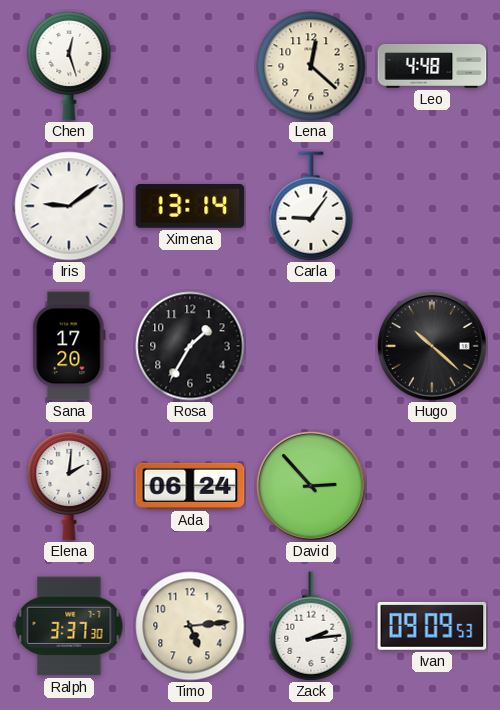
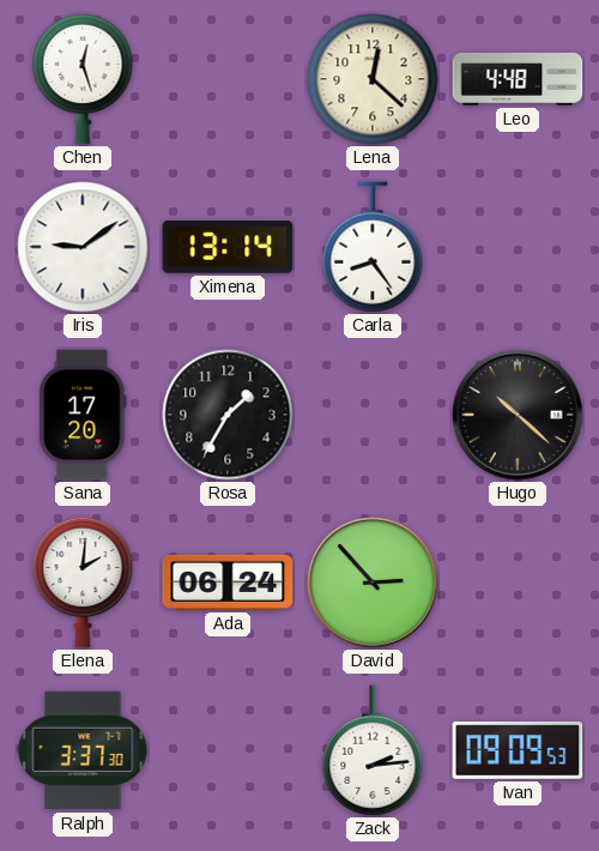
Carla: 9:06 -> 8:24
Timo: 5:14 -> none
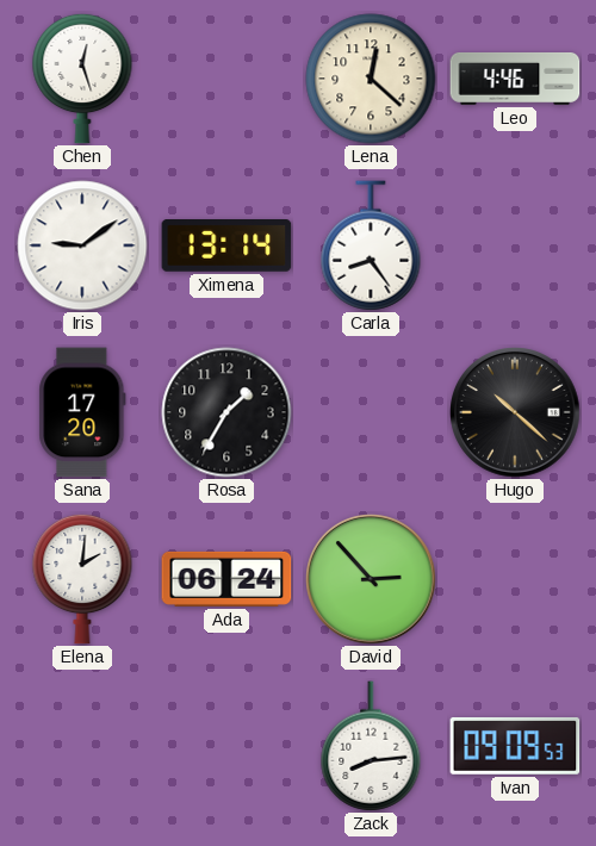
Leo: 4:48 -> 4:46
Ralph: 3:37 -> none
Zack: 2:14 -> 8:14
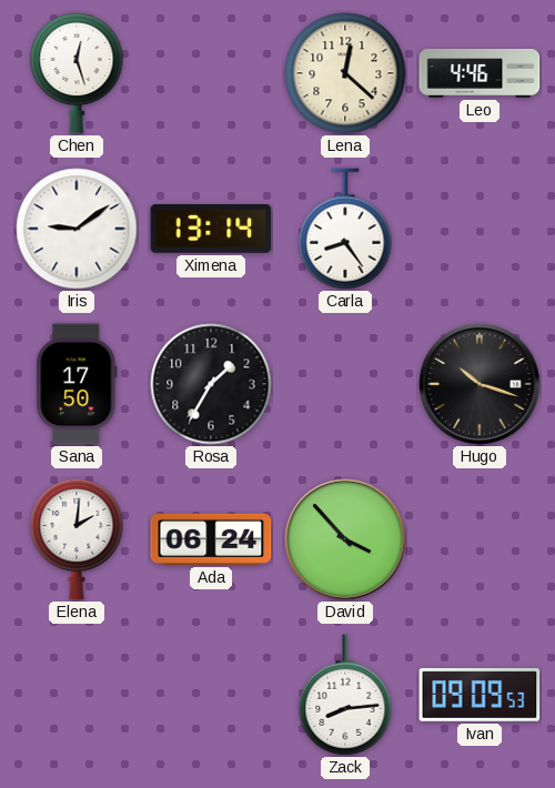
Sana: 17:20 -> 17:50
Hugo: 10:22 -> 10:18
David: 2:53 -> 3:53
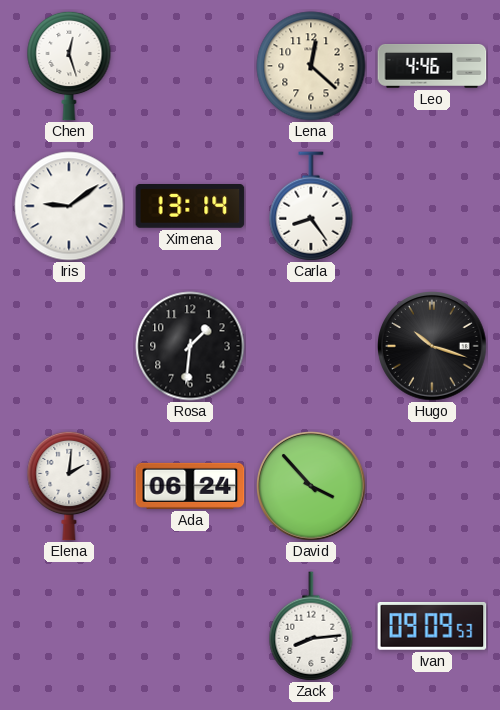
Sana: 17:50 -> none
Rosa: 1:35 -> 1:31
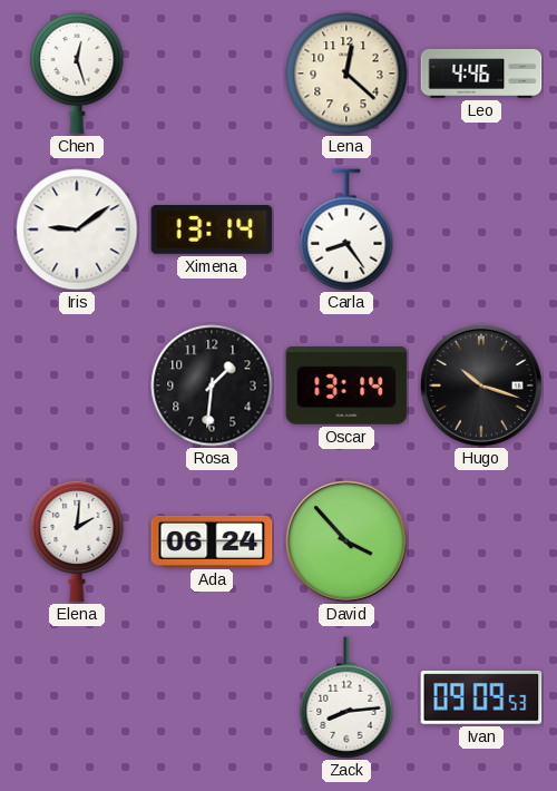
Oscar: none -> 13:14
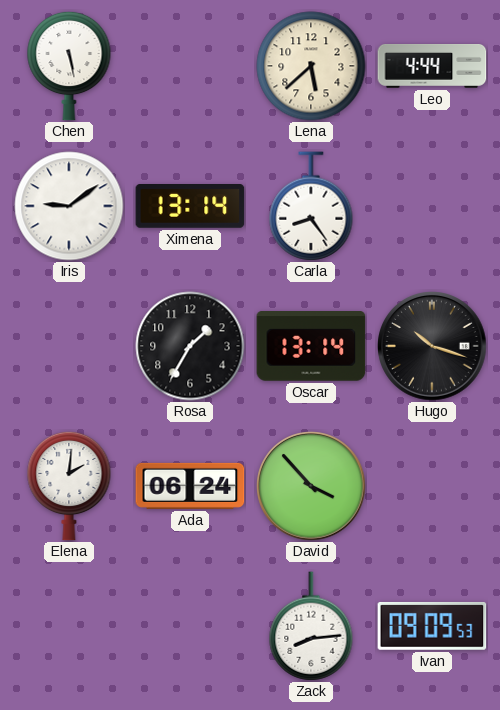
Chen: 12:27 -> 5:28
Lena: 12:22 -> 5:38
Leo: 4:46 -> 4:44
Rosa: 1:31 -> 1:35
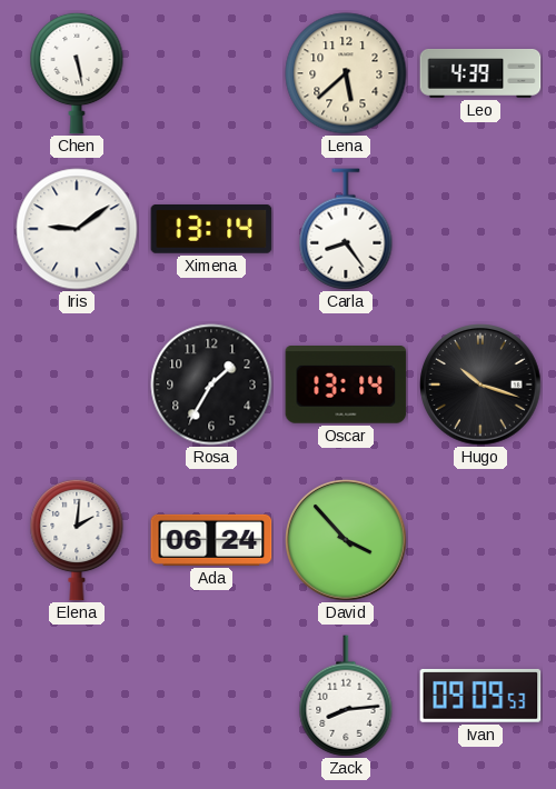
Leo: 4:44 -> 4:39
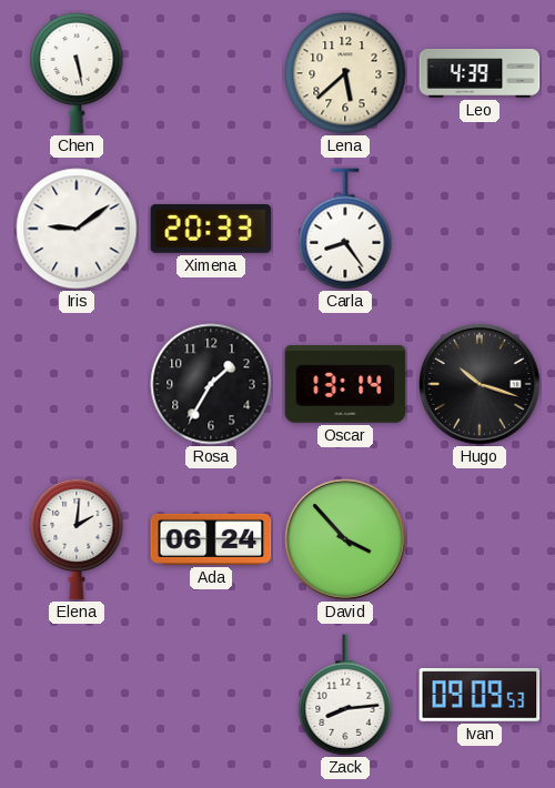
Ximena: 13:14 -> 20:33
